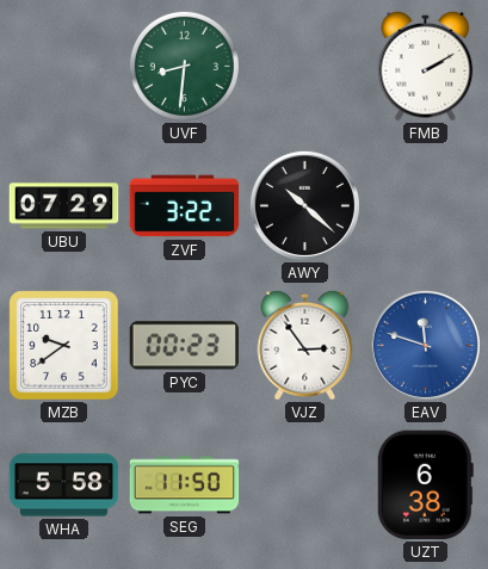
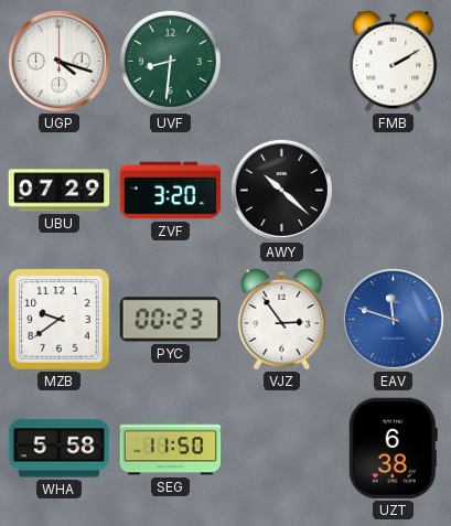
UGP: none -> 4:18
ZVF: 3:22 -> 3:20
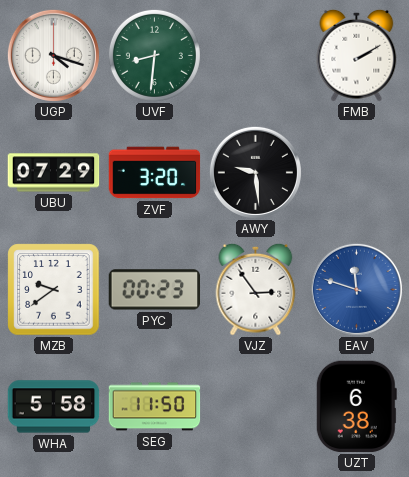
AWY: 10:22 -> 9:29
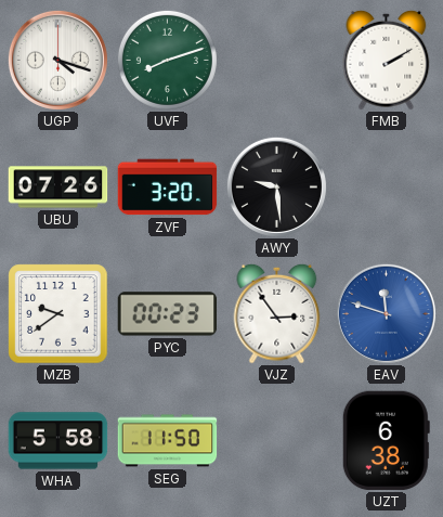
UVF: 8:31 -> 8:12
UBU: 07:29 -> 07:26
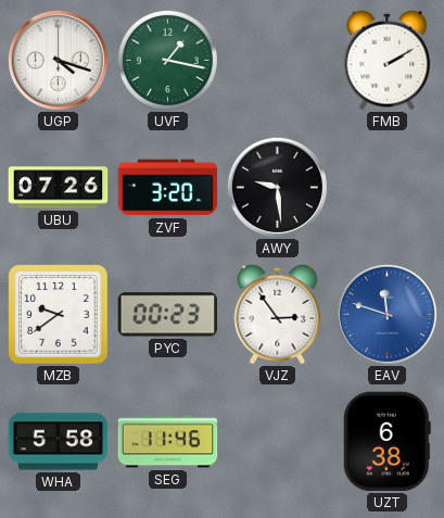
UVF: 8:12 -> 1:17
SEG: 11:50 -> 11:46
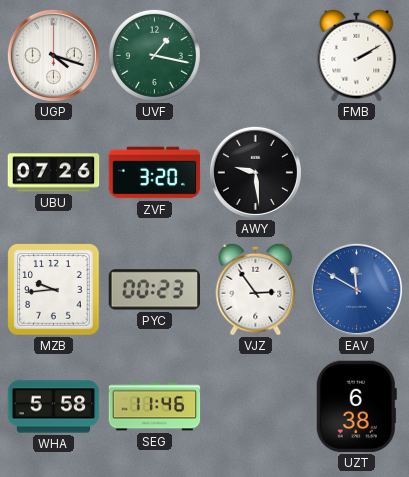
MZB: 9:39 -> 9:44
EAV: 11:48 -> 11:50
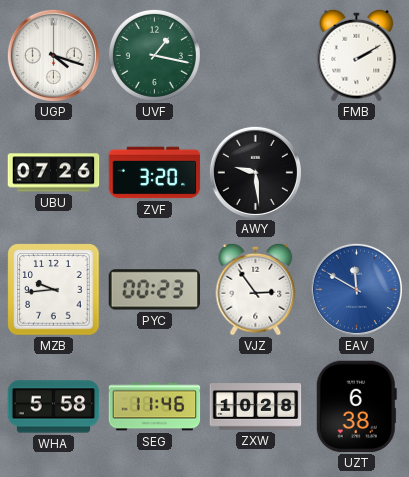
ZXW: none -> 10:28
